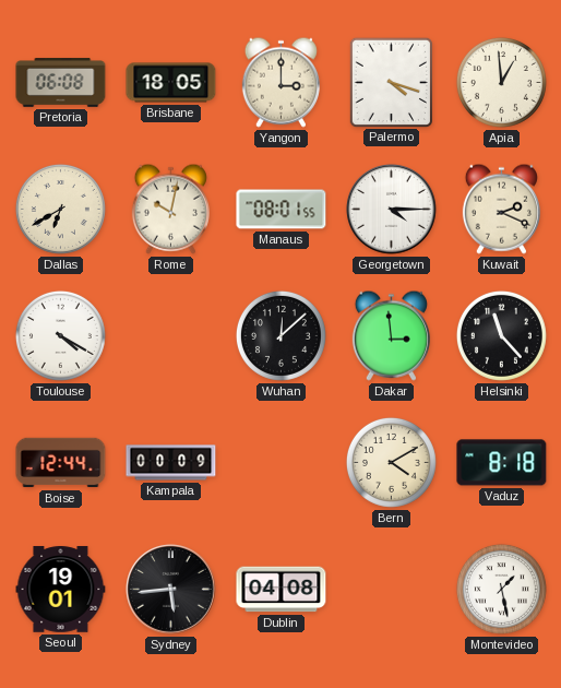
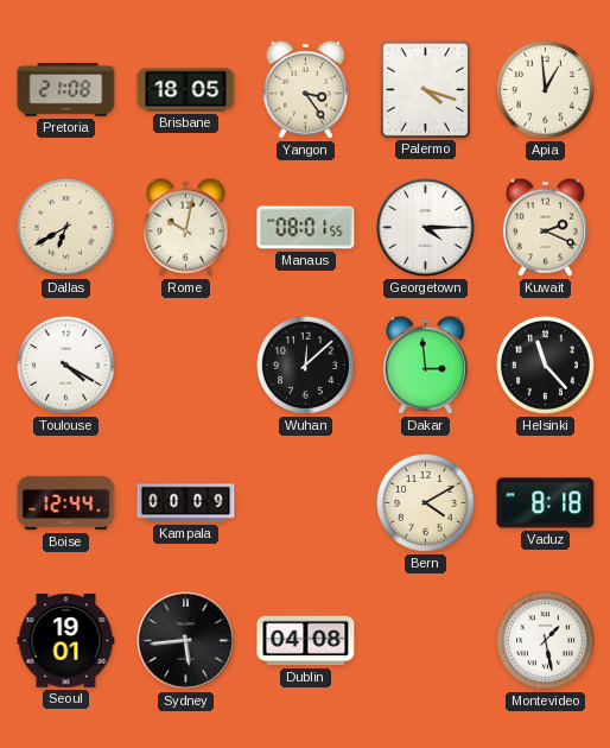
Pretoria: 06:08 -> 21:08
Yangon: 3:00 -> 3:24
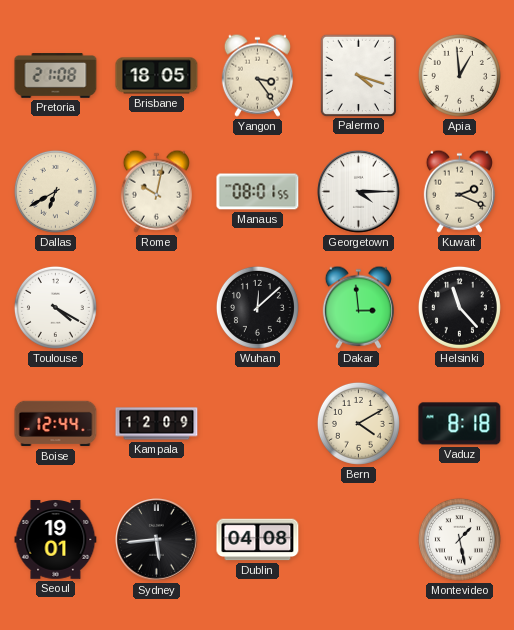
Kampala: 00:09 -> 12:09
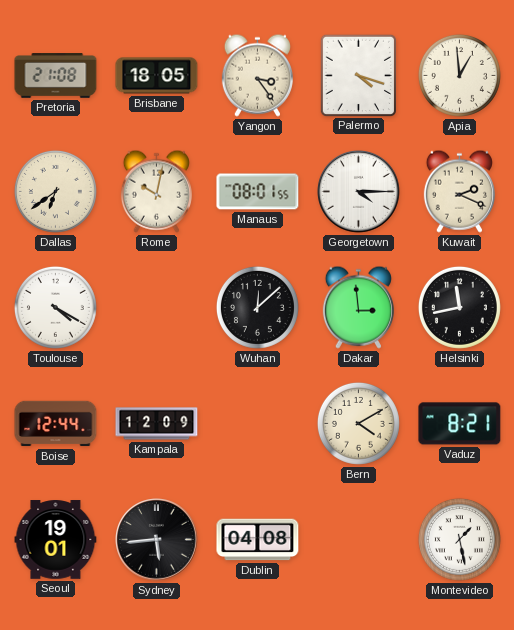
Dallas: 6:40 -> 6:39
Helsinki: 11:23 -> 11:43
Vaduz: 8:18 -> 8:21
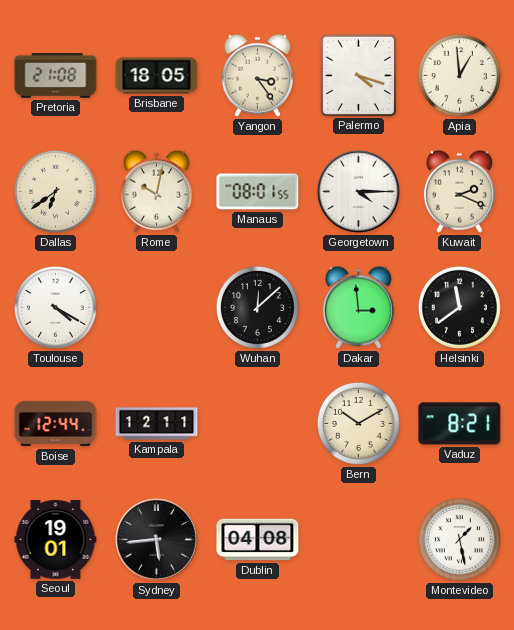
Helsinki: 11:43 -> 11:39
Kampala: 12:09 -> 12:11
Bern: 4:10 -> 10:10
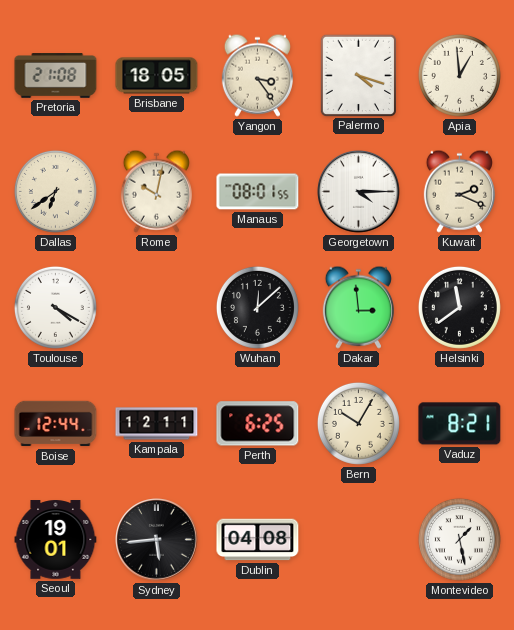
Perth: none -> 6:25
Bern: 10:10 -> 10:05
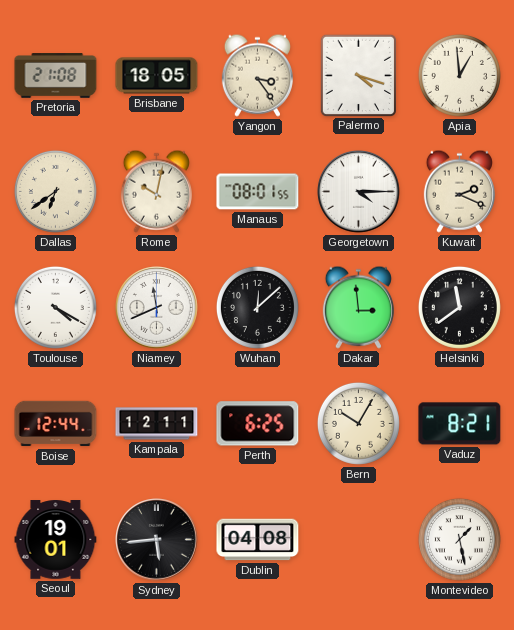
Niamey: none -> 11:41
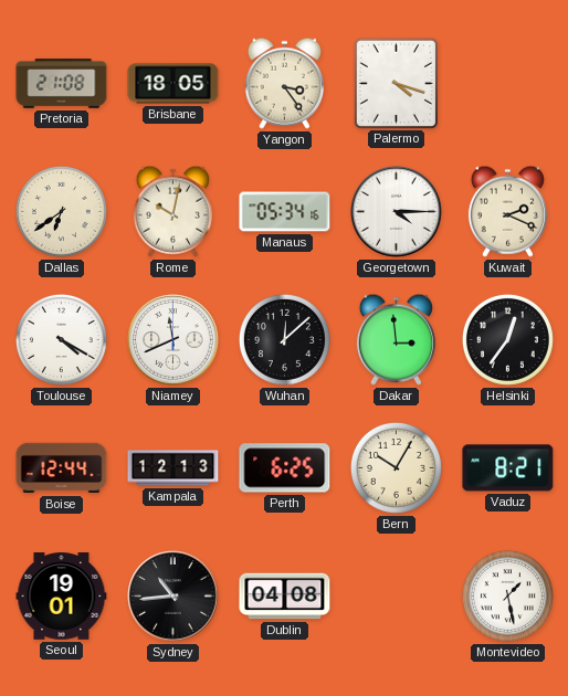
Apia: 12:59 -> none
Manaus: 08:01 -> 05:34
Helsinki: 11:39 -> 12:36
Kampala: 12:11 -> 12:13
Sydney: 5:44 -> 10:44
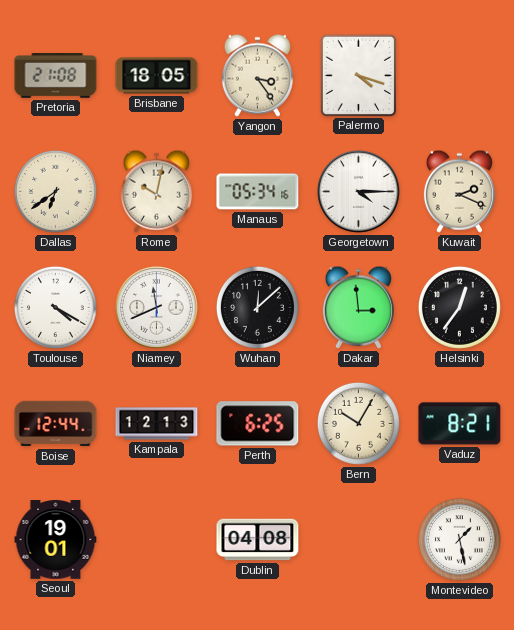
Sydney: 10:44 -> none
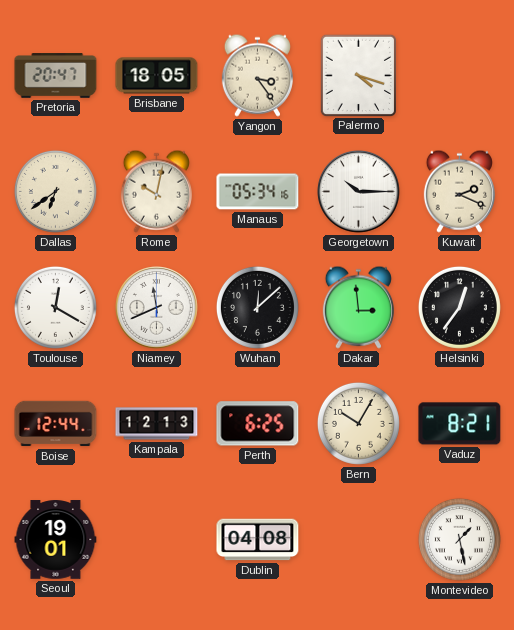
Pretoria: 21:08 -> 20:47
Georgetown: 4:15 -> 10:15
Toulouse: 4:20 -> 12:20
